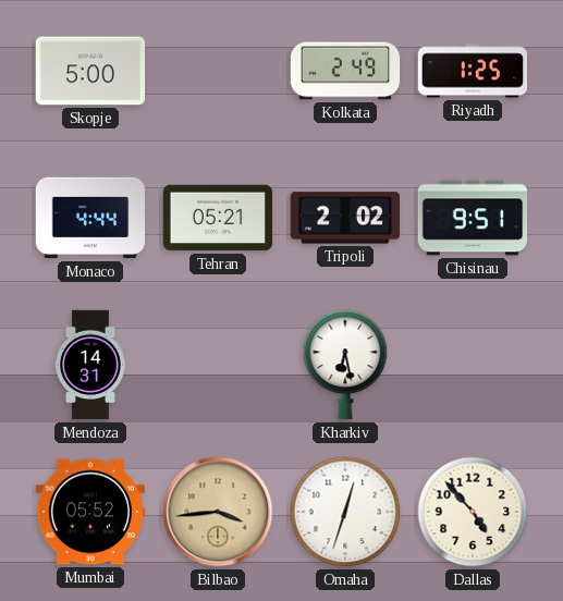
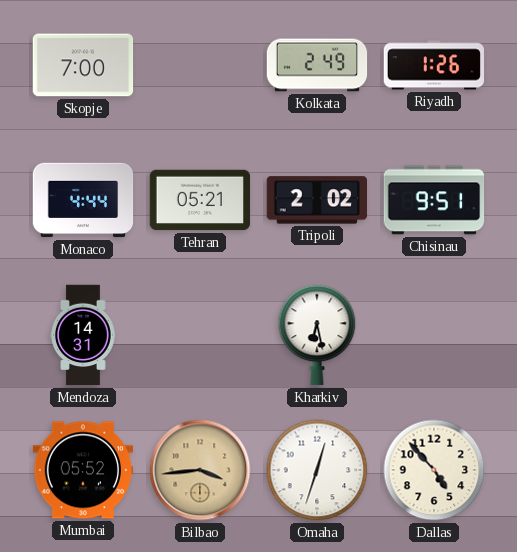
Skopje: 5:00 -> 7:00
Riyadh: 1:25 -> 1:26
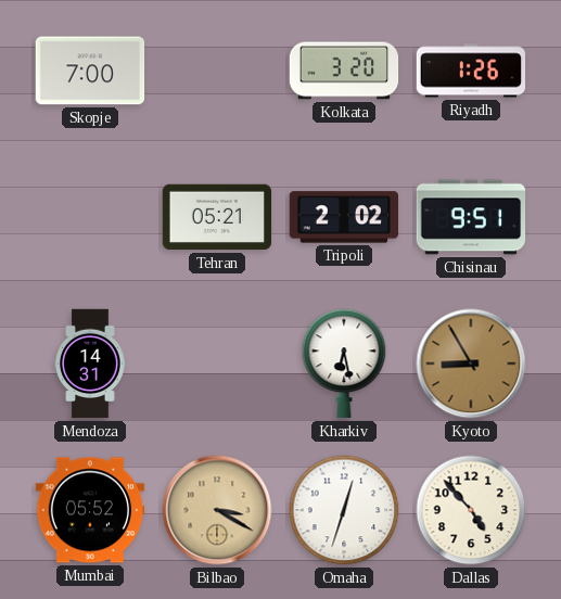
Kolkata: 2:49 -> 3:20
Monaco: 4:44 -> none
Kyoto: none -> 8:55
Bilbao: 3:44 -> 3:20
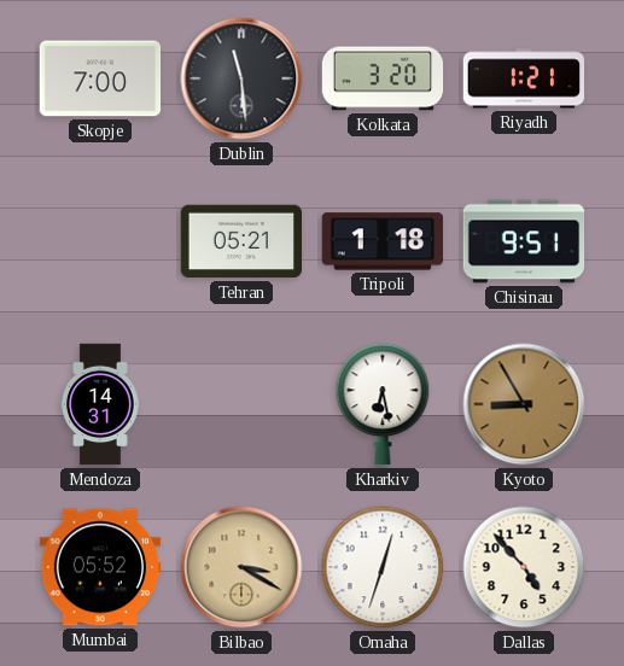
Dublin: none -> 11:29
Riyadh: 1:26 -> 1:21
Tripoli: 2:02 -> 1:18
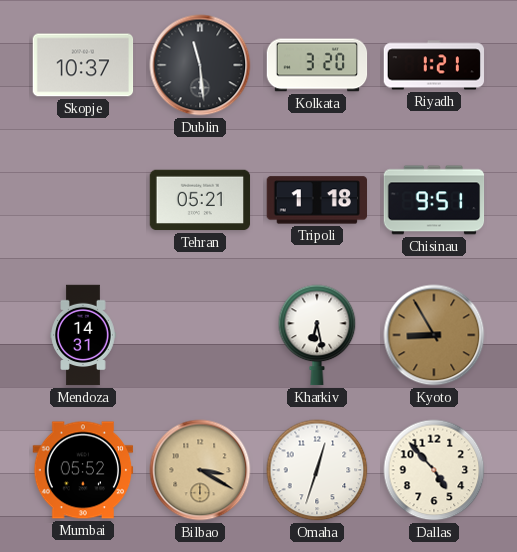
Skopje: 7:00 -> 10:37
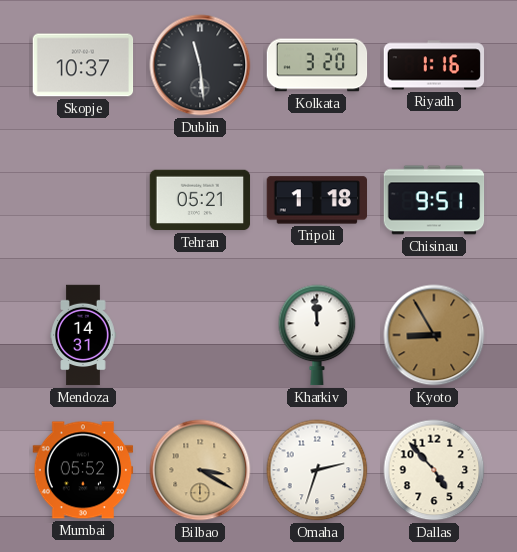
Riyadh: 1:21 -> 1:16
Kharkiv: 6:28 -> 11:59
Omaha: 12:33 -> 2:33
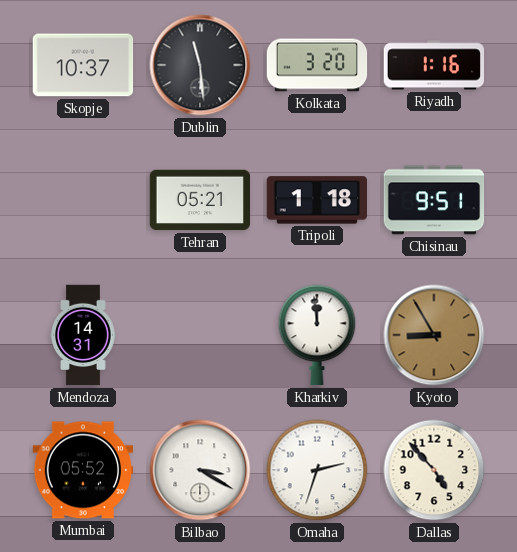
Bilbao dial: champagne -> white
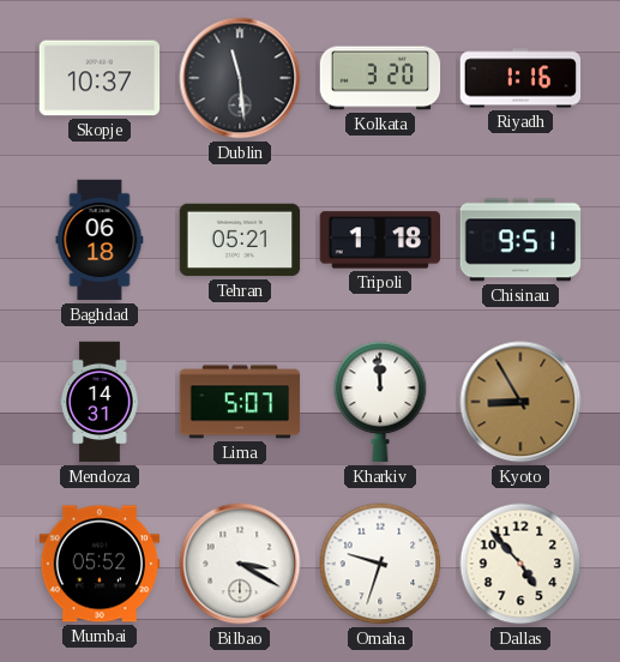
Baghdad: none -> 06:18
Lima: none -> 5:07
Omaha: 2:33 -> 9:33
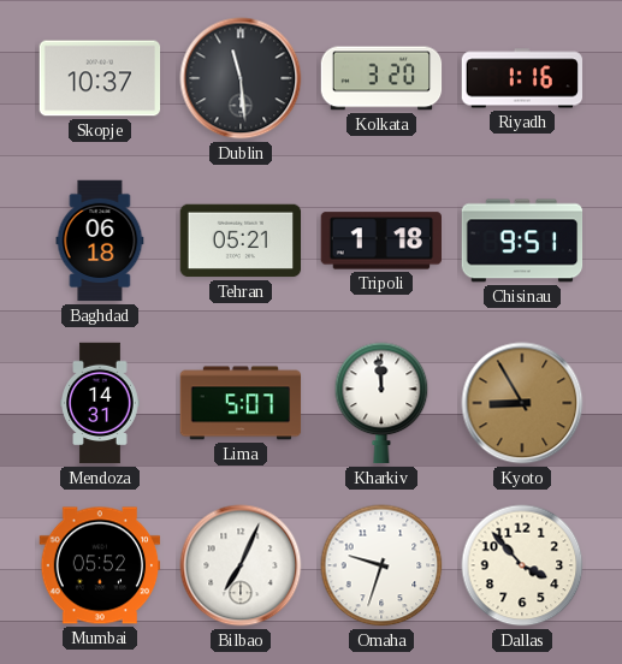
Bilbao: 3:20 -> 7:04
Dallas: 4:53 -> 3:53
